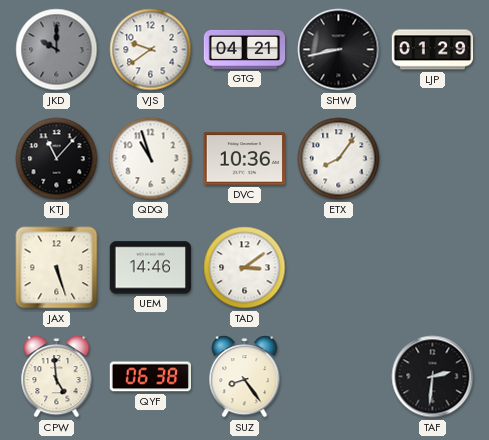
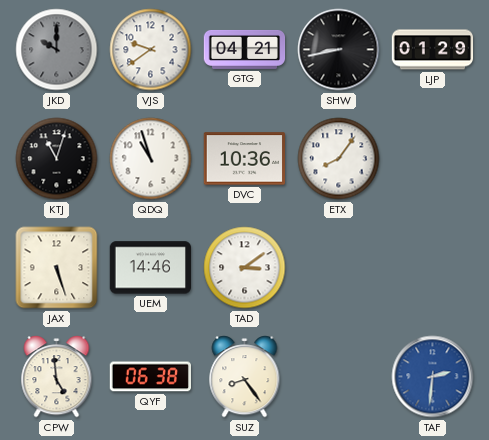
KTJ: 11:07 -> 11:03
TAF dial: black -> blue
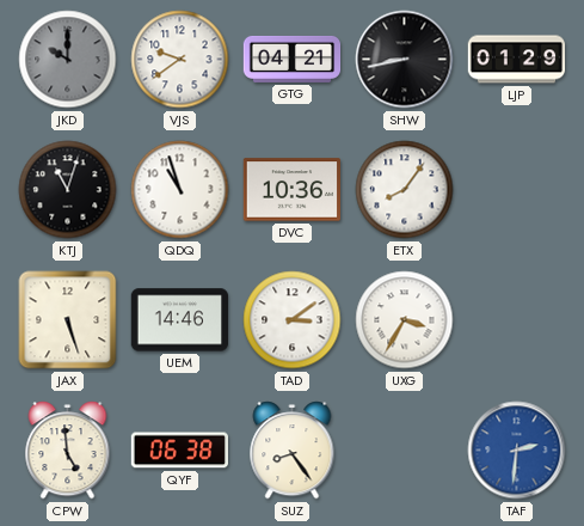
UXG: none -> 3:35
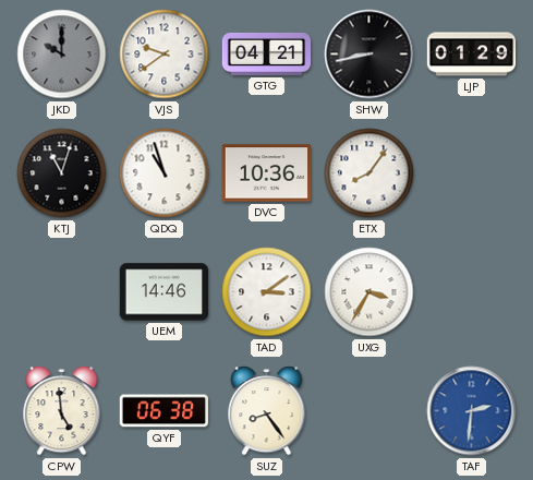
JAX: 5:27 -> none
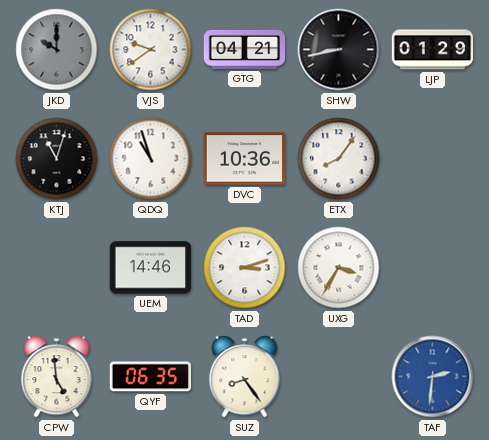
TAD: 3:09 -> 3:12
QYF: 06:38 -> 06:35
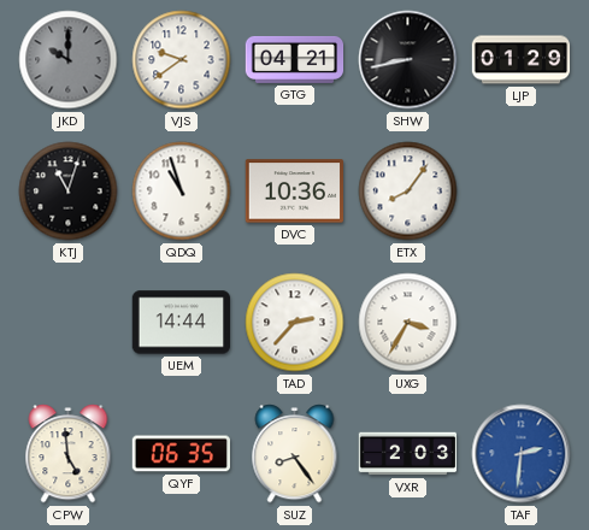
UEM: 14:46 -> 14:44
TAD: 3:12 -> 2:37
VXR: none -> 2:03
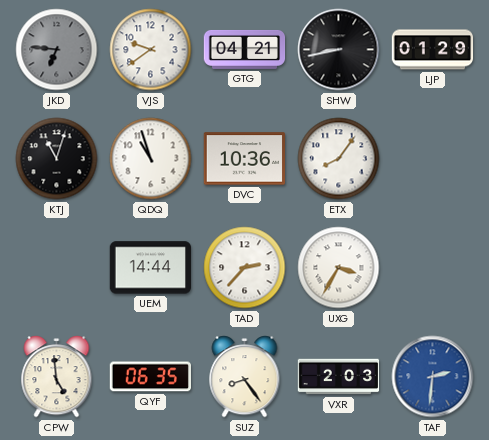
JKD: 10:00 -> 6:46
